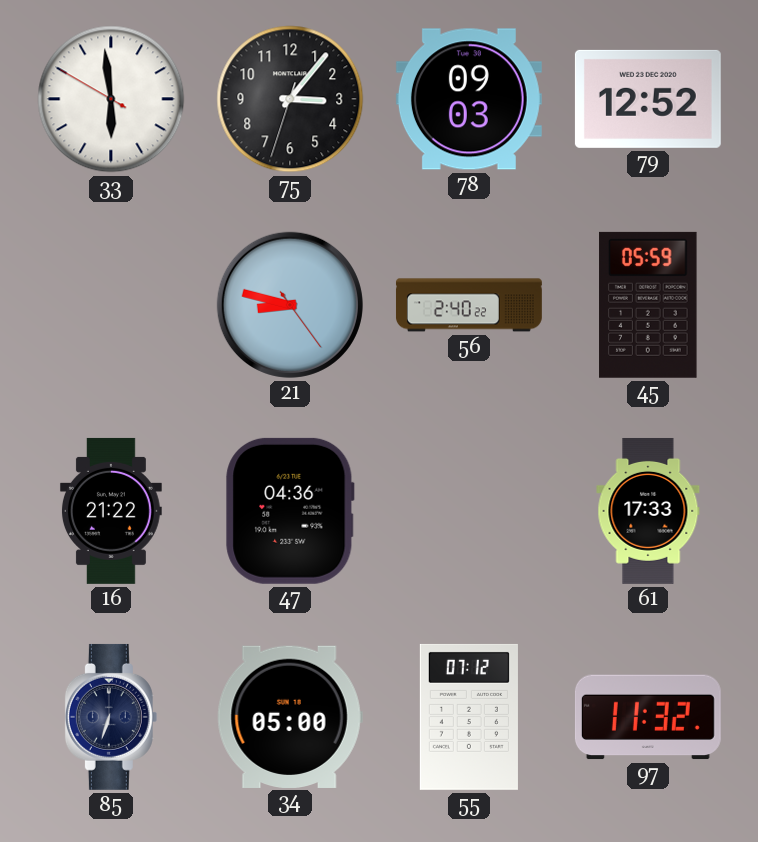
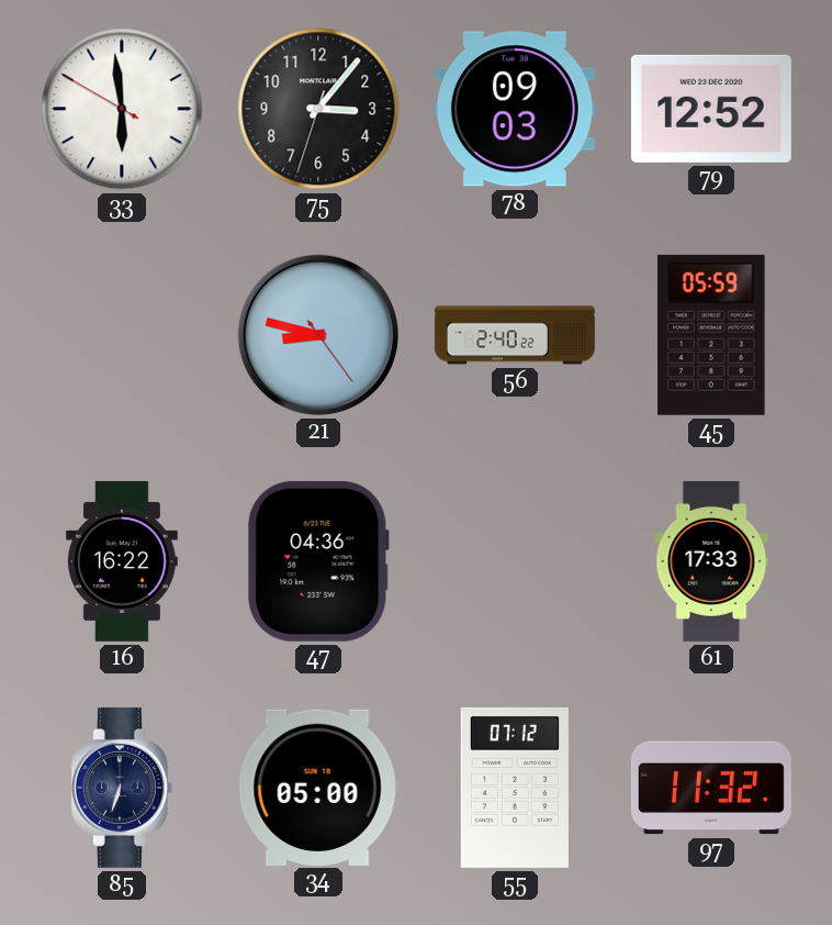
16: 21:22 -> 16:22
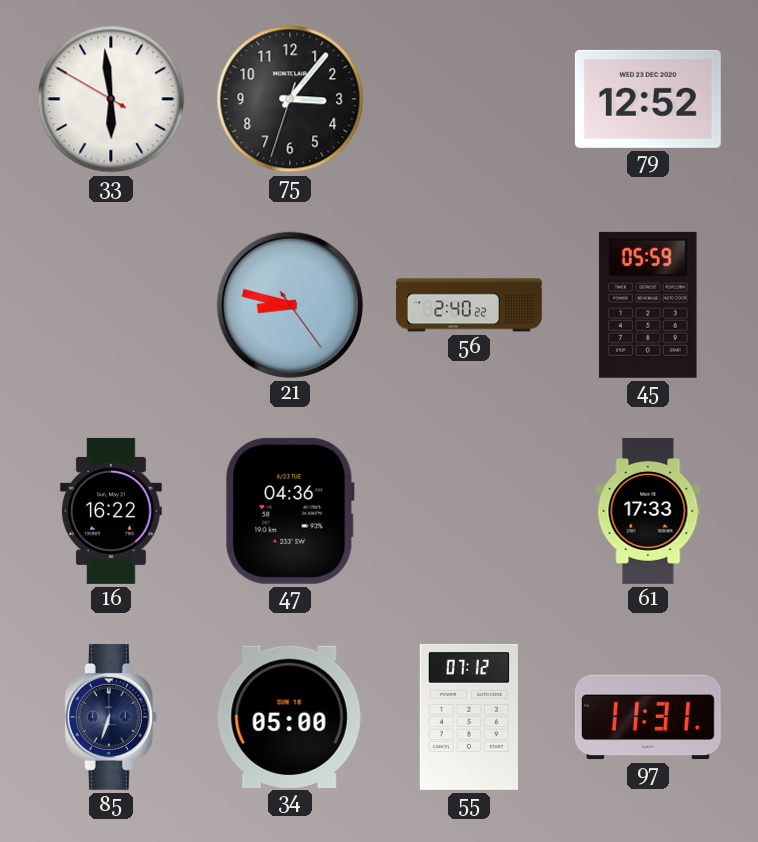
78: 09:03 -> none
97: 11:32 -> 11:31
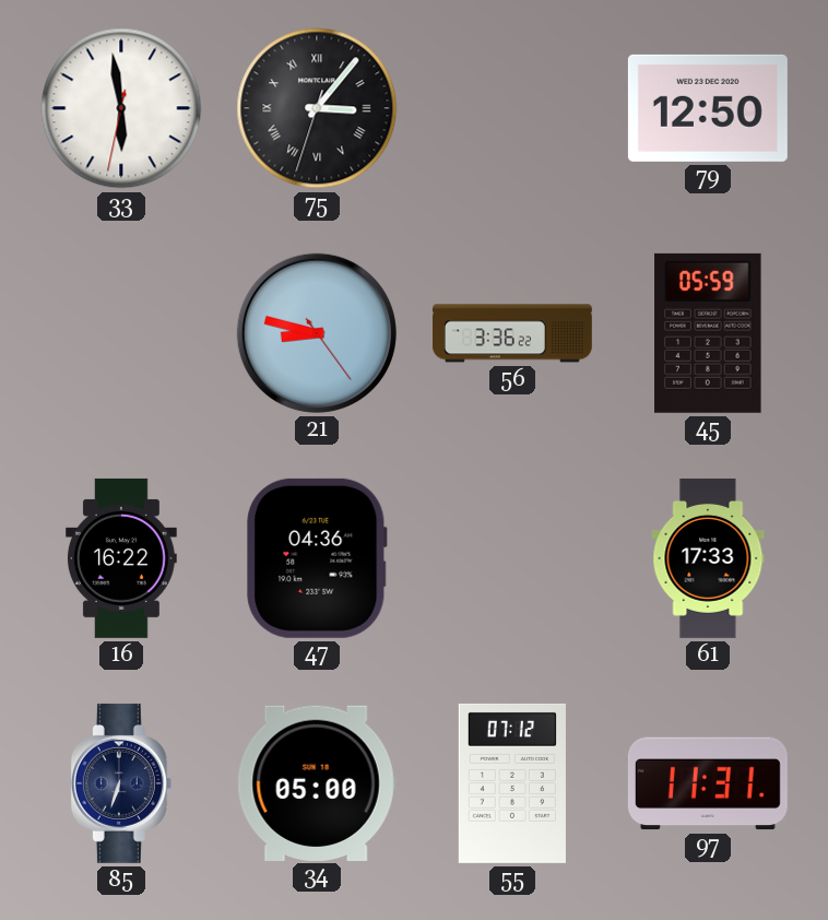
33: 5:58:50 -> 5:58:32
75 numerals: Arabic -> Roman
79: 12:52 -> 12:50
56: 2:40 -> 3:36
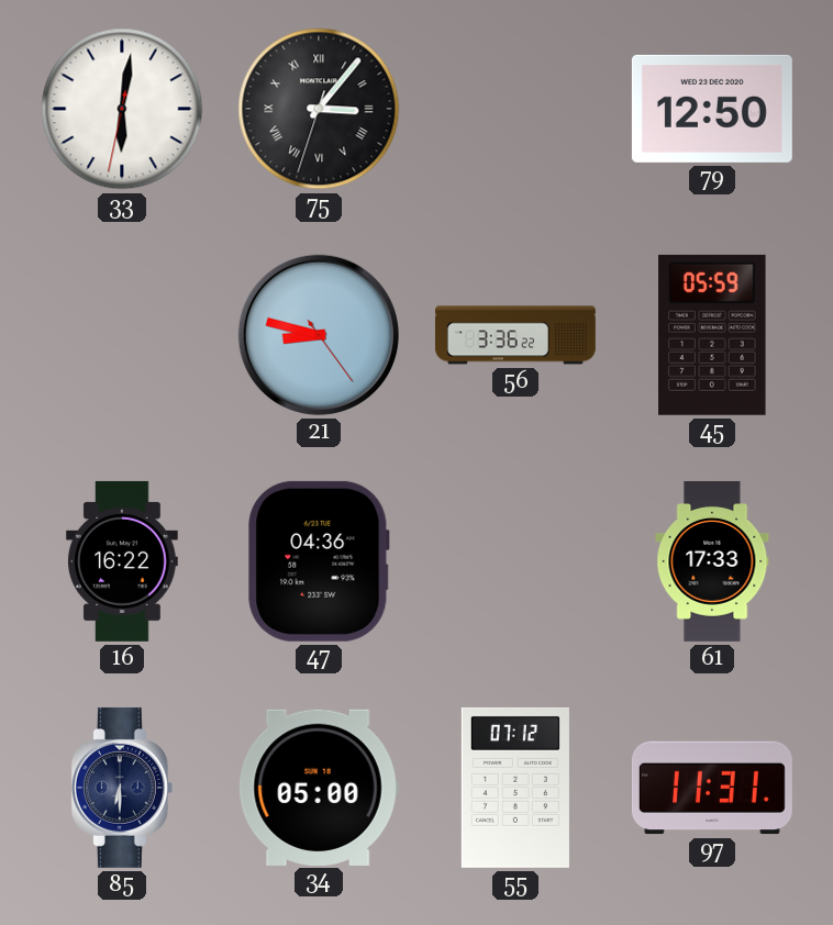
33: 5:58 -> 6:01
85: 6:33 -> 6:30
